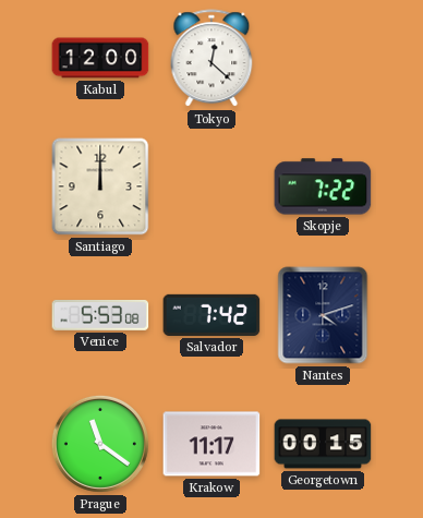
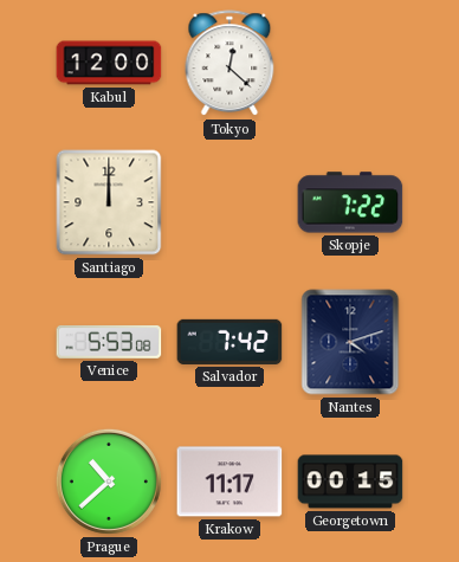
Prague: 11:21 -> 10:38
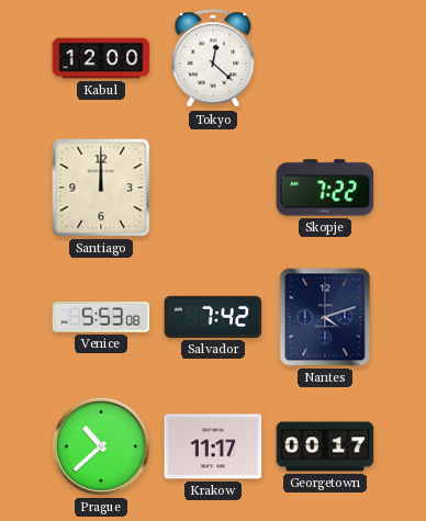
Georgetown: 00:15 -> 00:17
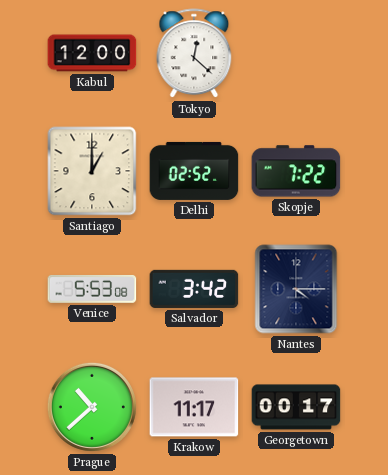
Santiago: 12:00 -> 1:00
Delhi: none -> 02:52
Salvador: 7:42 -> 3:42
Nantes: 4:12 -> 4:15
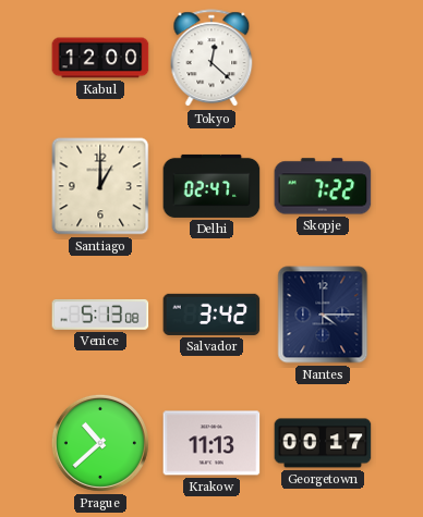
Delhi: 02:52 -> 02:47
Venice: 5:53 -> 5:13
Krakow: 11:17 -> 11:13
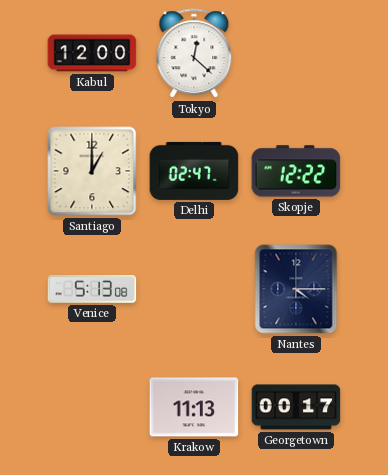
Skopje: 7:22 -> 12:22
Salvador: 3:42 -> none
Prague: 10:38 -> none
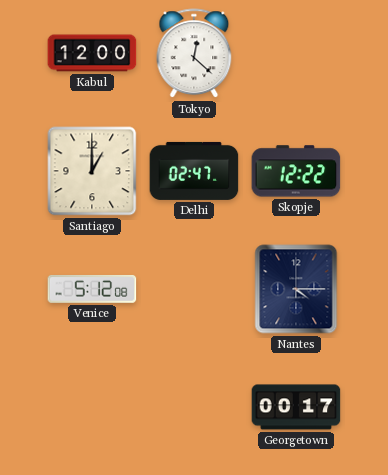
Venice: 5:13 -> 5:12
Krakow: 11:13 -> none
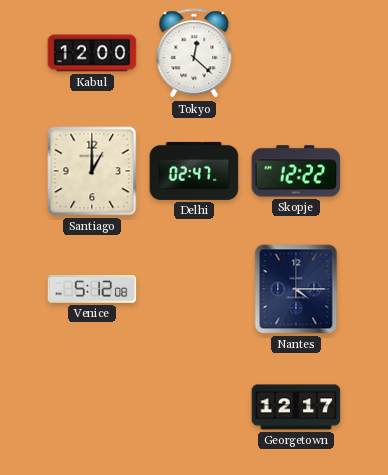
Georgetown: 00:17 -> 12:17
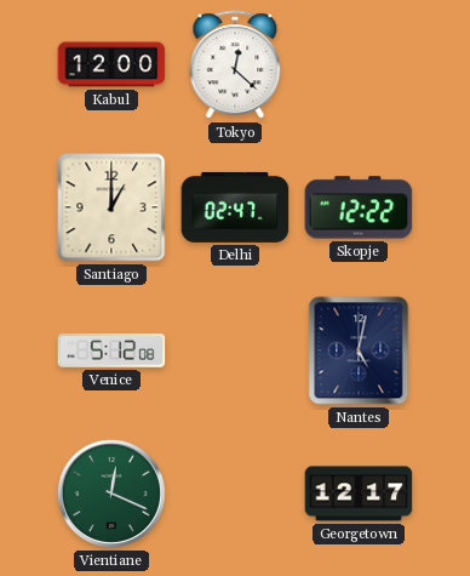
Nantes: 4:15 -> 5:02
Vientiane: none -> 12:19
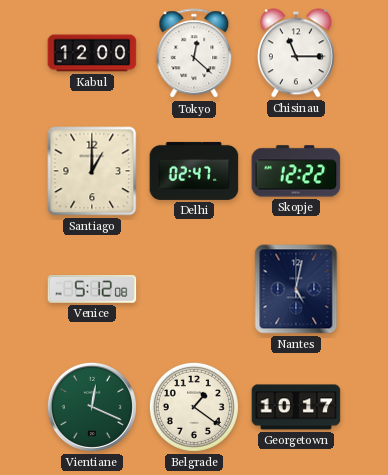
Chisinau: none -> 11:15
Belgrade: none -> 1:21
Georgetown: 12:17 -> 10:17
